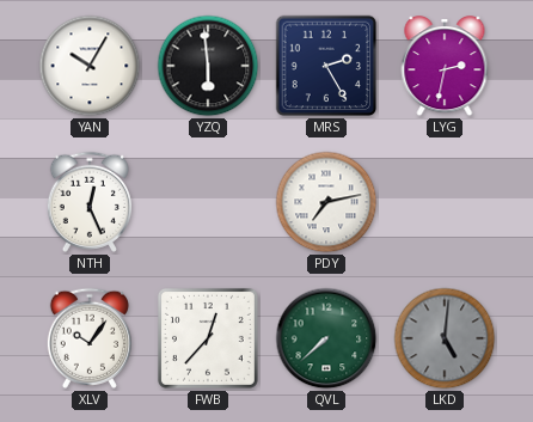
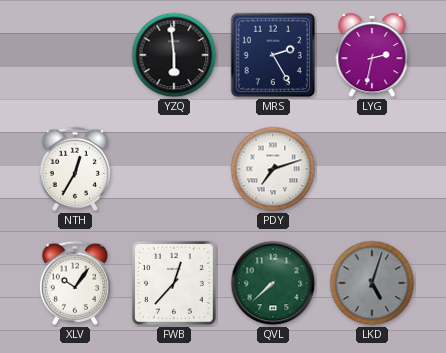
YAN: 10:05 -> none
NTH: 12:26 -> 12:35
PDY: 7:13 -> 7:12
LKD: 5:01 -> 5:03
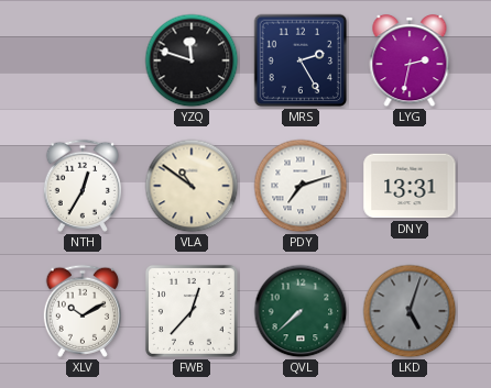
YZQ: 5:59 -> 11:48
VLA: none -> 10:51
DNY: none -> 13:31
XLV: 10:06 -> 10:10
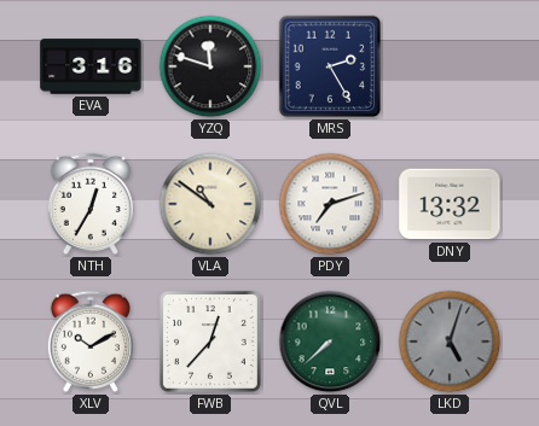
EVA: none -> 3:16
LYG: 2:32 -> none
DNY: 13:31 -> 13:32
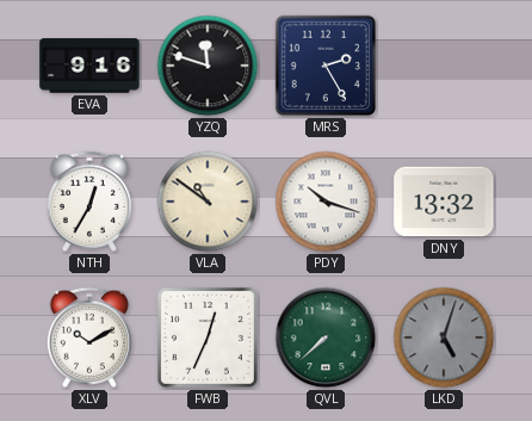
EVA: 3:16 -> 9:16
PDY: 7:12 -> 10:18
FWB: 12:37 -> 12:34
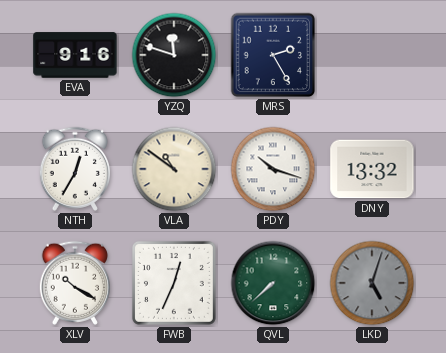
XLV: 10:10 -> 10:20
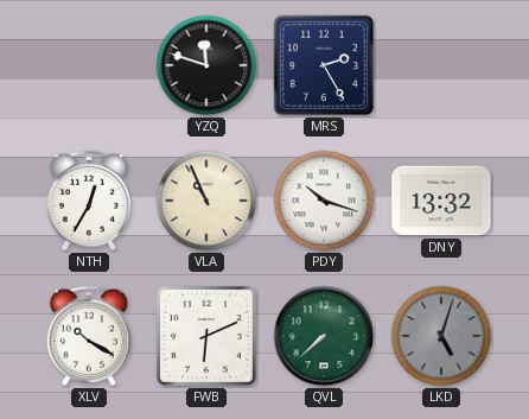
EVA: 9:16 -> none
VLA: 10:51 -> 10:56
FWB: 12:34 -> 6:11
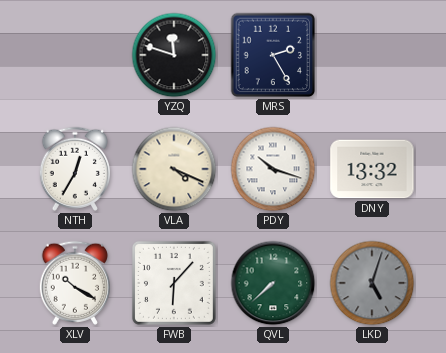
VLA: 10:56 -> 4:19
FWB: 6:11 -> 6:07
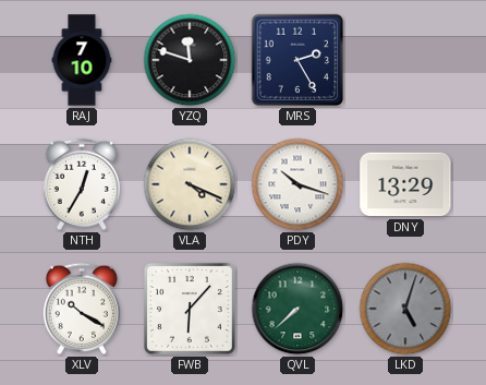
RAJ: none -> 7:10
DNY: 13:32 -> 13:29
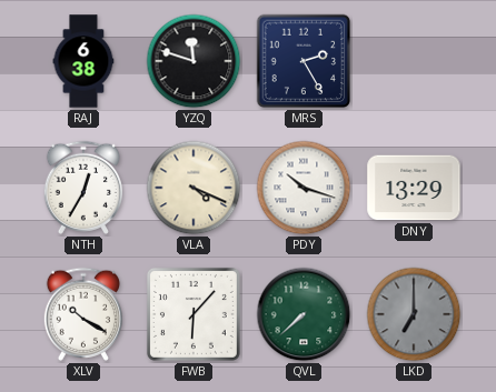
RAJ: 7:10 -> 6:38
LKD: 5:03 -> 7:00
